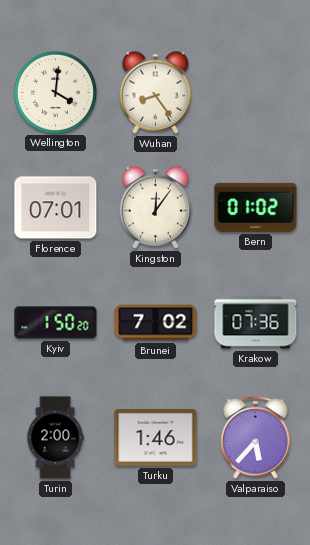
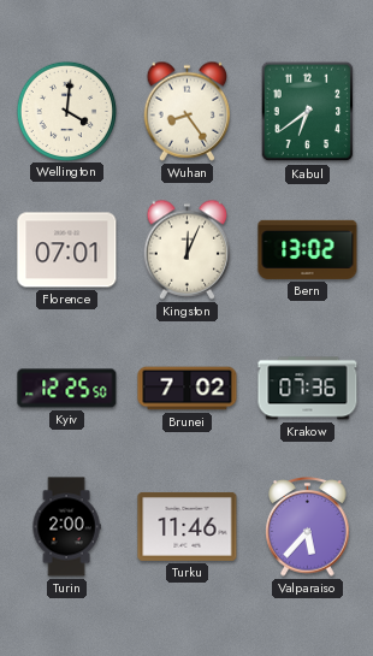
Kabul: none -> 6:39
Kingston: 12:06 -> 12:04
Bern: 01:02 -> 13:02
Kyiv: 1:50 -> 12:25
Turku: 1:46 -> 11:46
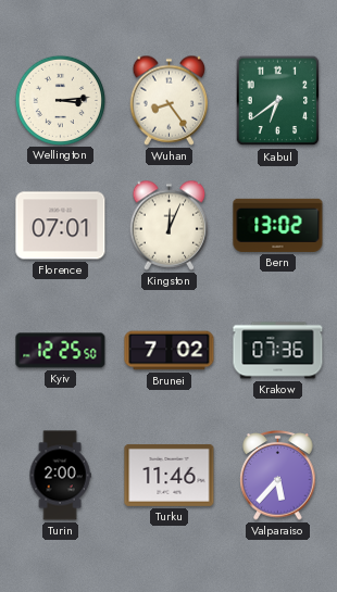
Wellington: 4:01 -> 3:14
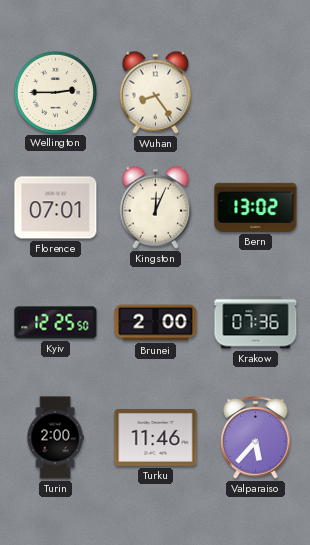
Wellington: 3:14 -> 2:45
Kabul: 6:39 -> none
Brunei: 7:02 -> 2:00
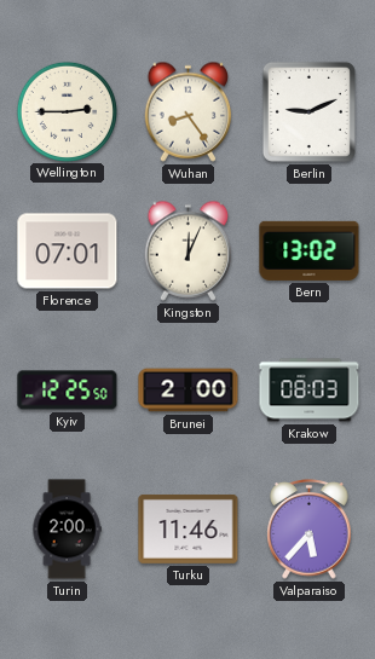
Berlin: none -> 9:11
Krakow: 07:36 -> 08:03
